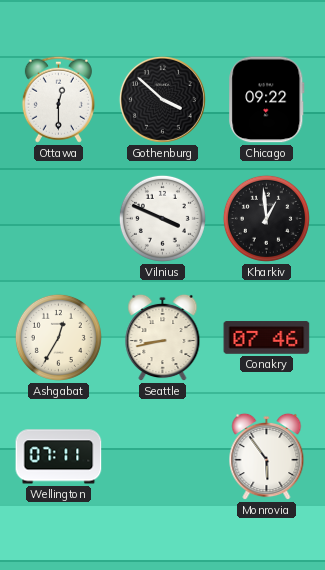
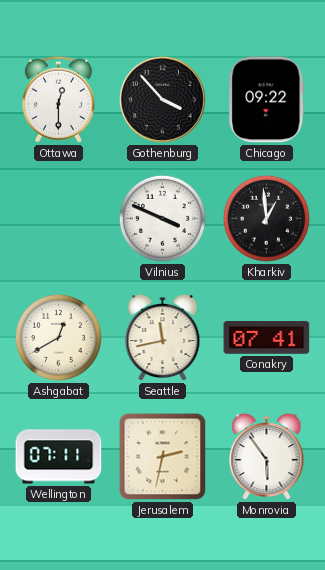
Gothenburg: 3:52 -> 3:53
Ashgabat: 12:35 -> 12:40
Seattle: 8:43 -> 11:43
Conakry: 07:46 -> 07:41
Jerusalem: none -> 2:32
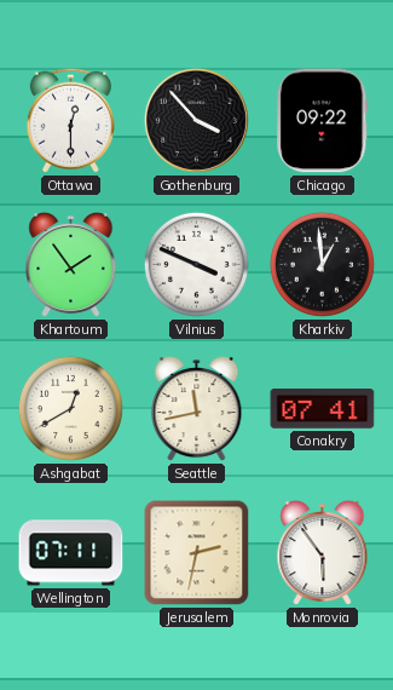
Khartoum: none -> 1:54
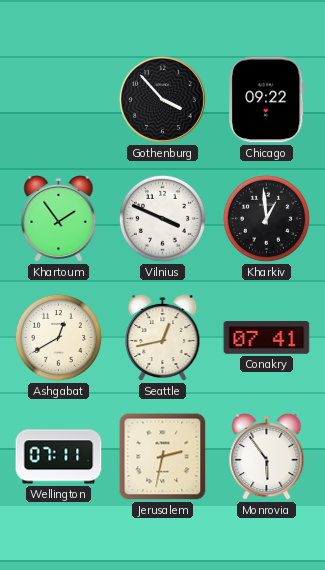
Ottawa: 12:30 -> none
Seattle: 11:43 -> 12:43
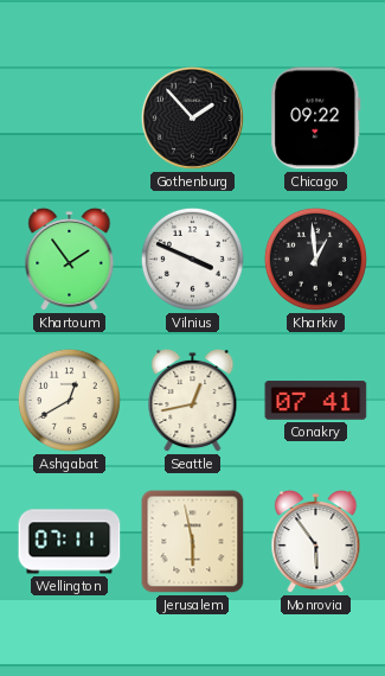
Gothenburg: 3:53 -> 1:53
Jerusalem: 2:32 -> 5:58
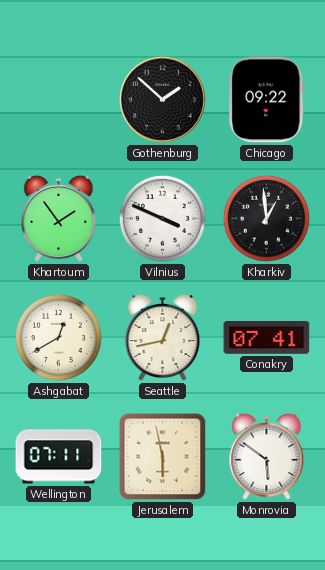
Gothenburg: 1:53 -> 1:52
Monrovia: 5:54 -> 5:51
